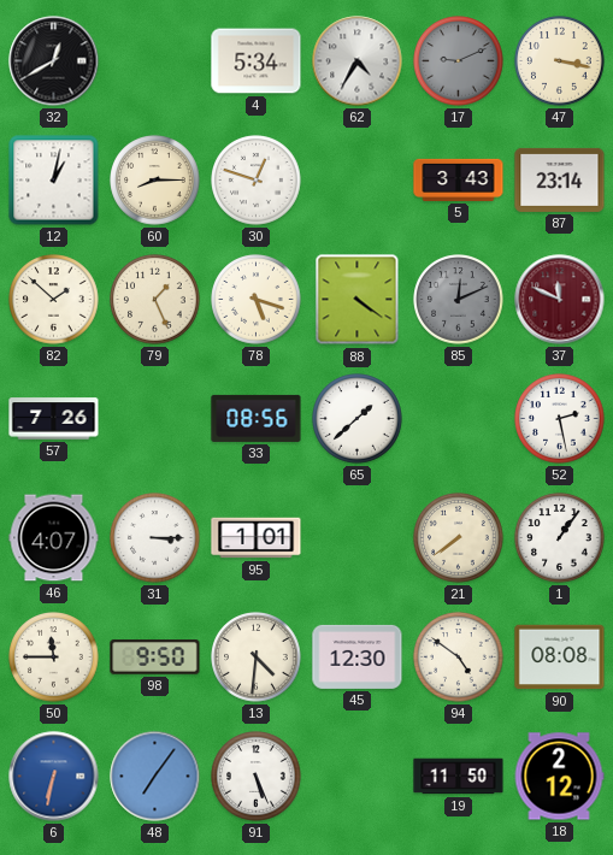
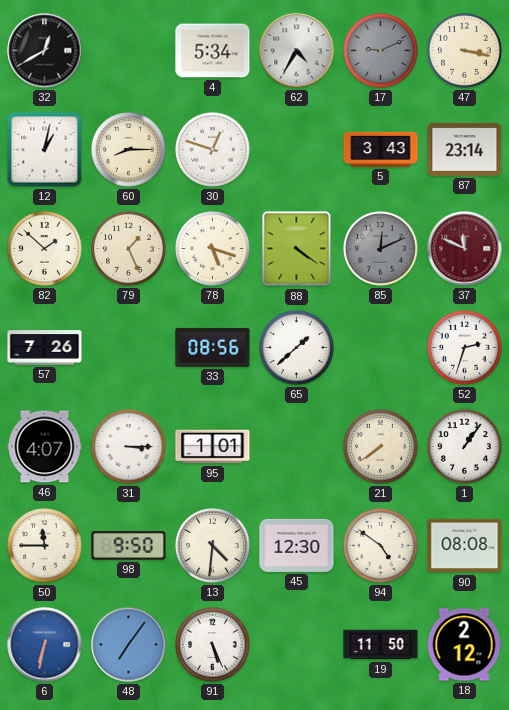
52: 2:28 -> 2:33
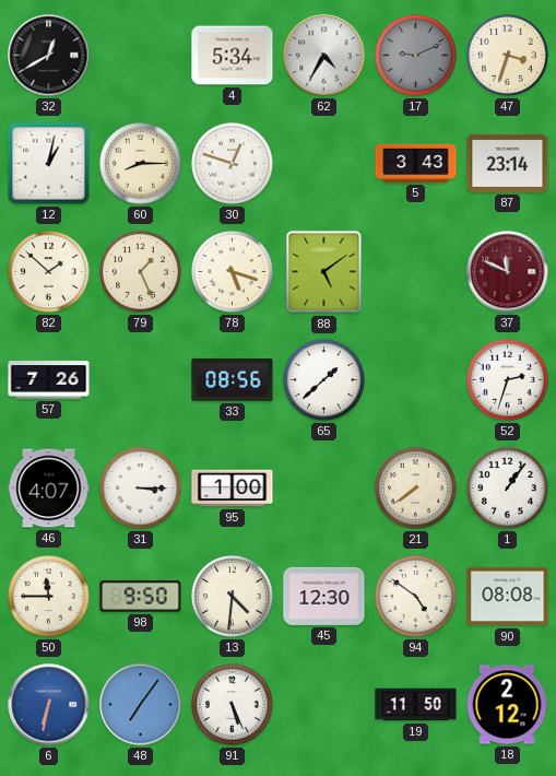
47: 3:17 -> 3:33
88: 4:21 -> 5:09
85: 12:11 -> none
95: 1:01 -> 1:00
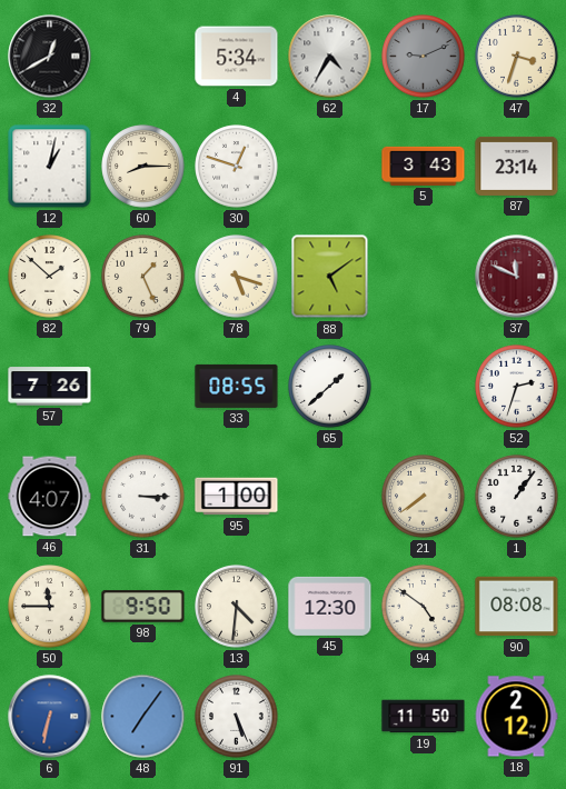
33: 08:56 -> 08:55
